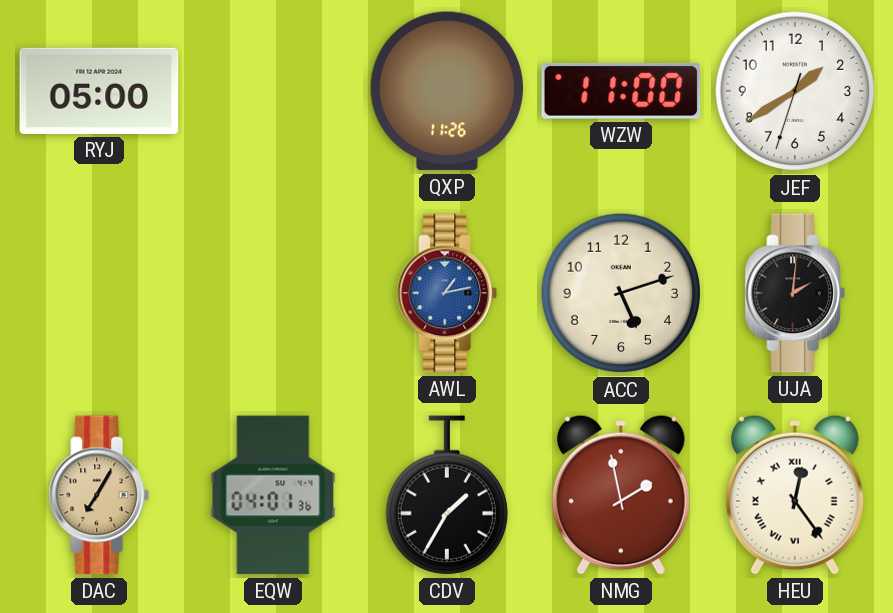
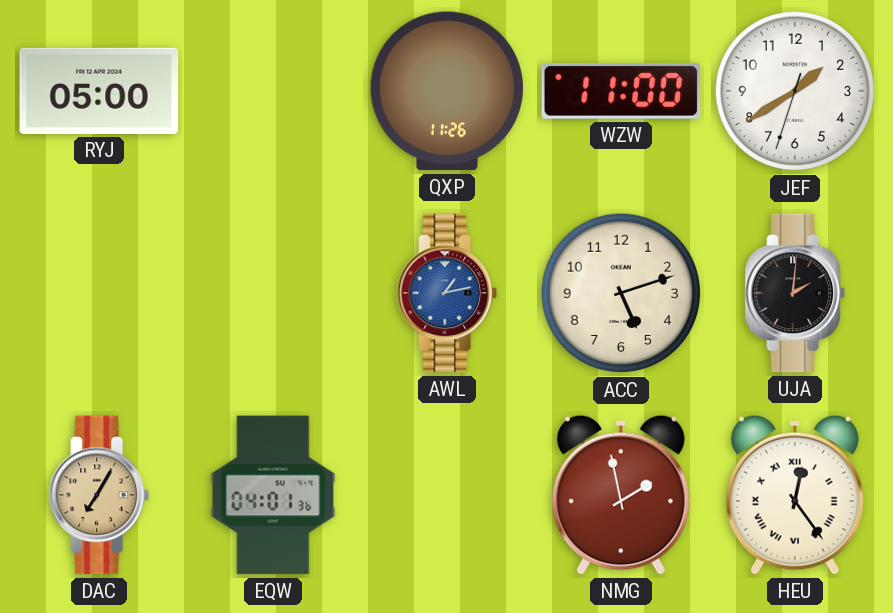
CDV: 1:35 -> none
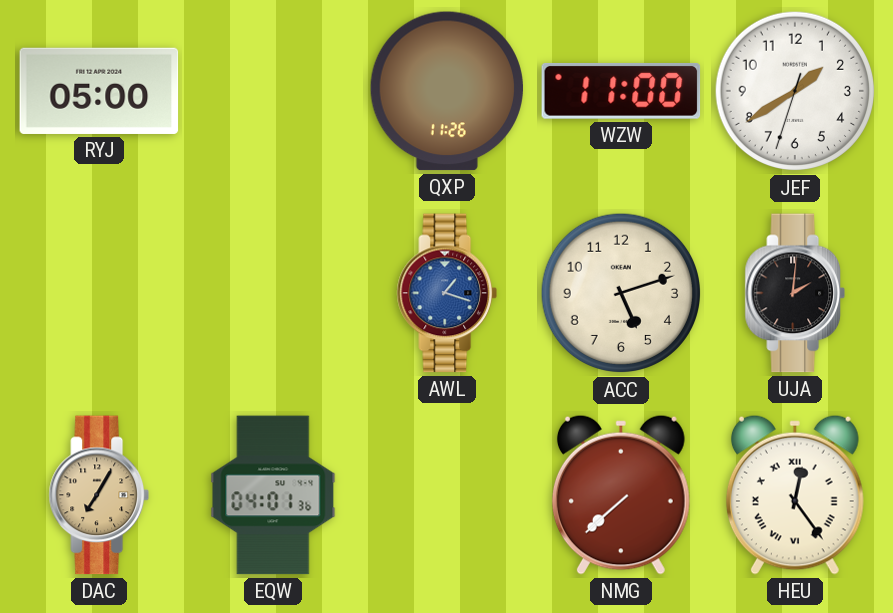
AWL: 1:13 -> 1:18
NMG: 1:58 -> 7:38
